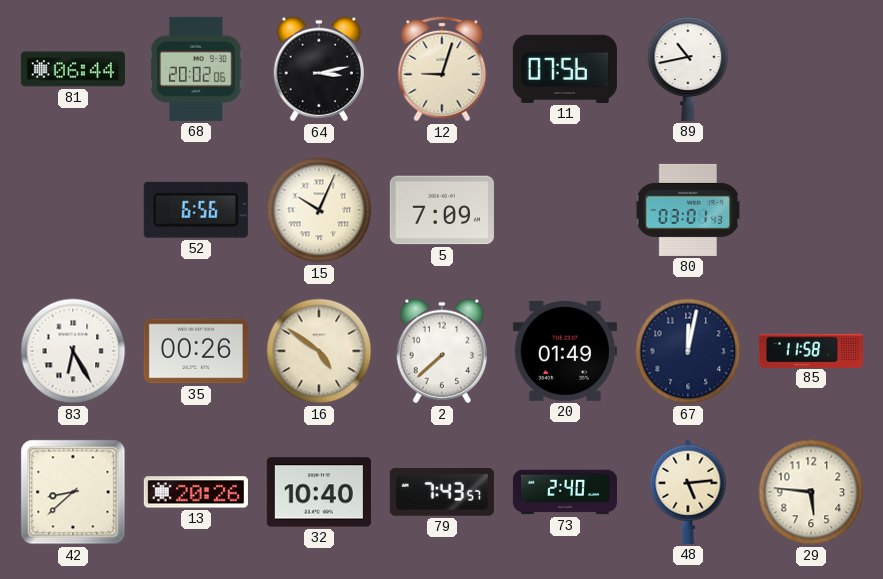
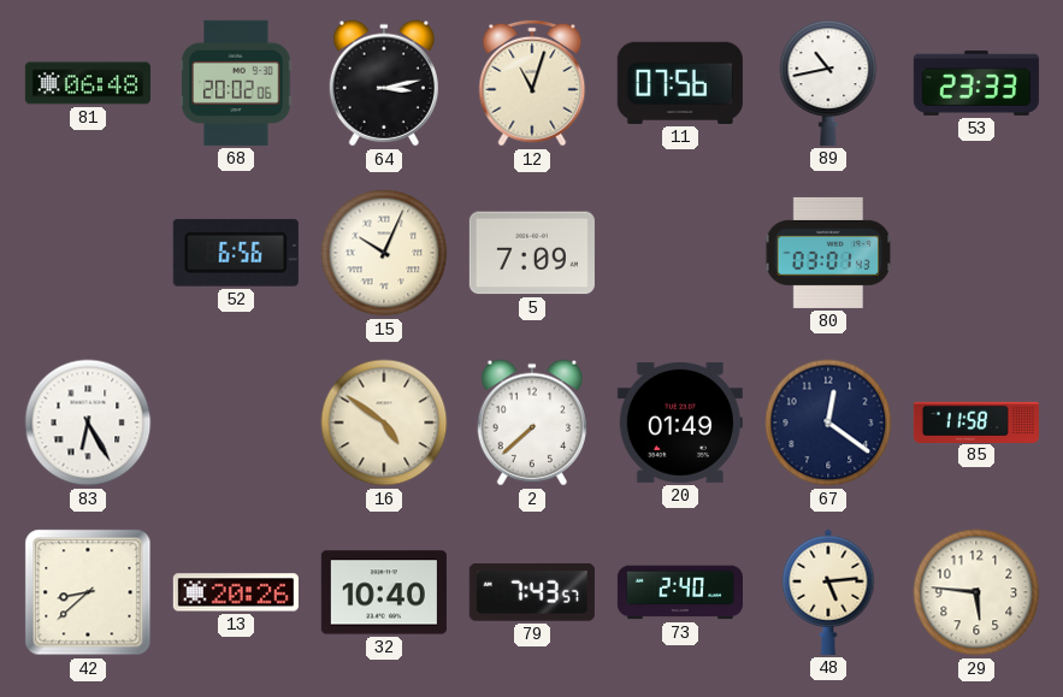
81: 06:44 -> 06:48
12: 9:03 -> 11:03
53: none -> 23:33
35: 00:26 -> none
67: 12:02 -> 12:21
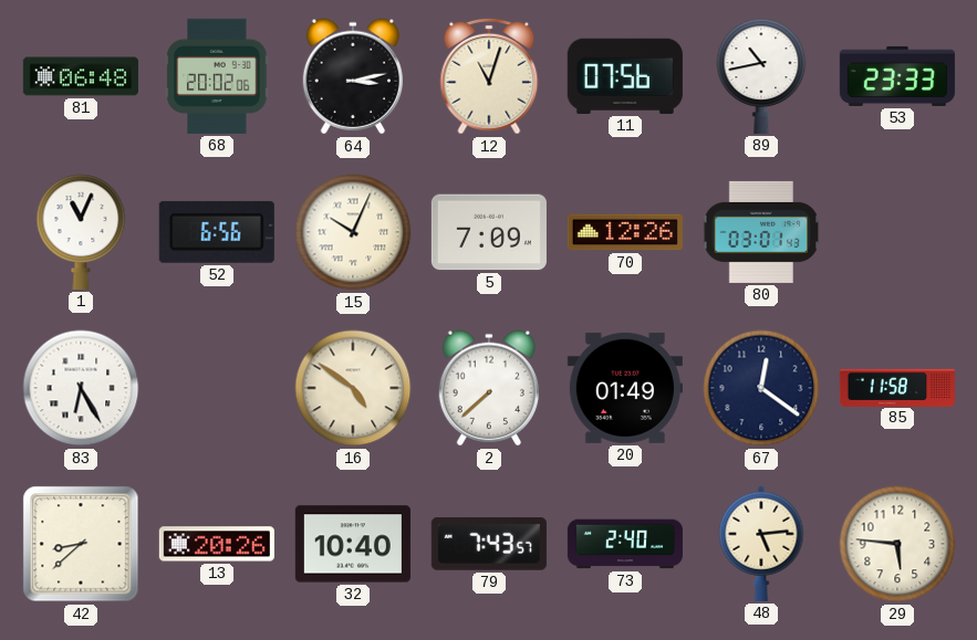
1: none -> 11:04
70: none -> 12:26
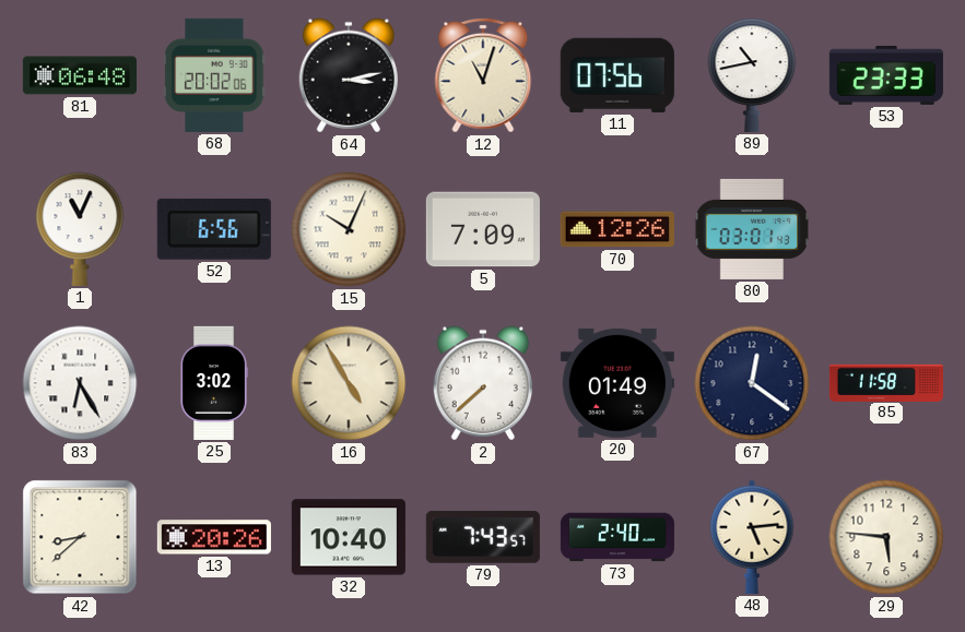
25: none -> 3:02
16: 4:51 -> 4:55
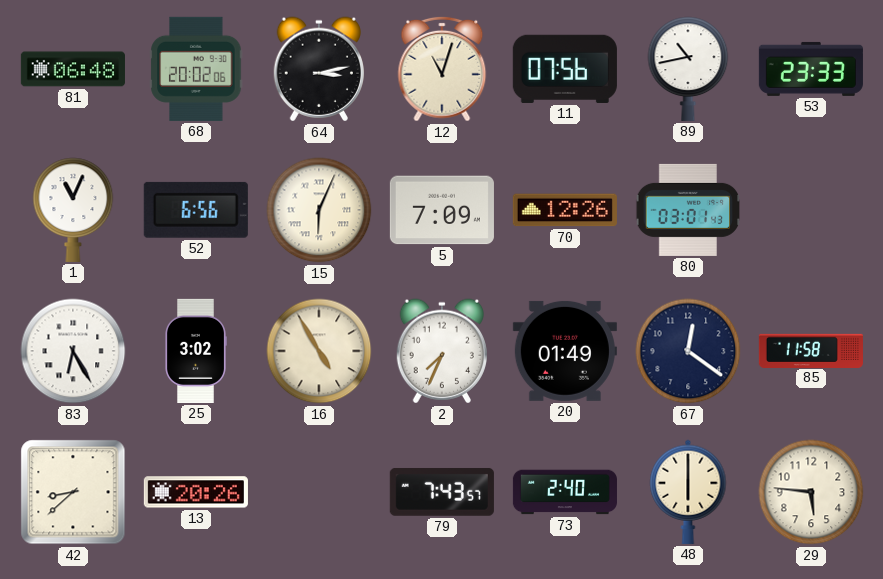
15: 10:04 -> 6:04
2: 7:38 -> 7:34
32: 10:40 -> none
48: 5:14 -> 6:00
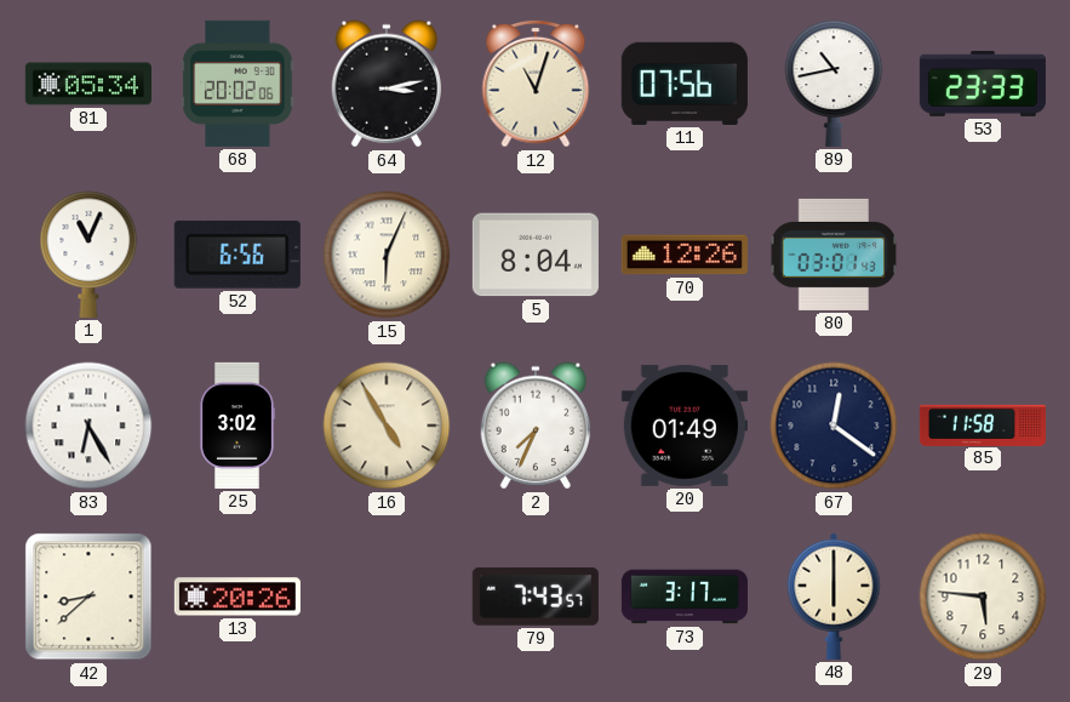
81: 06:48 -> 05:34
5: 7:09 -> 8:04
73: 2:40 -> 3:17
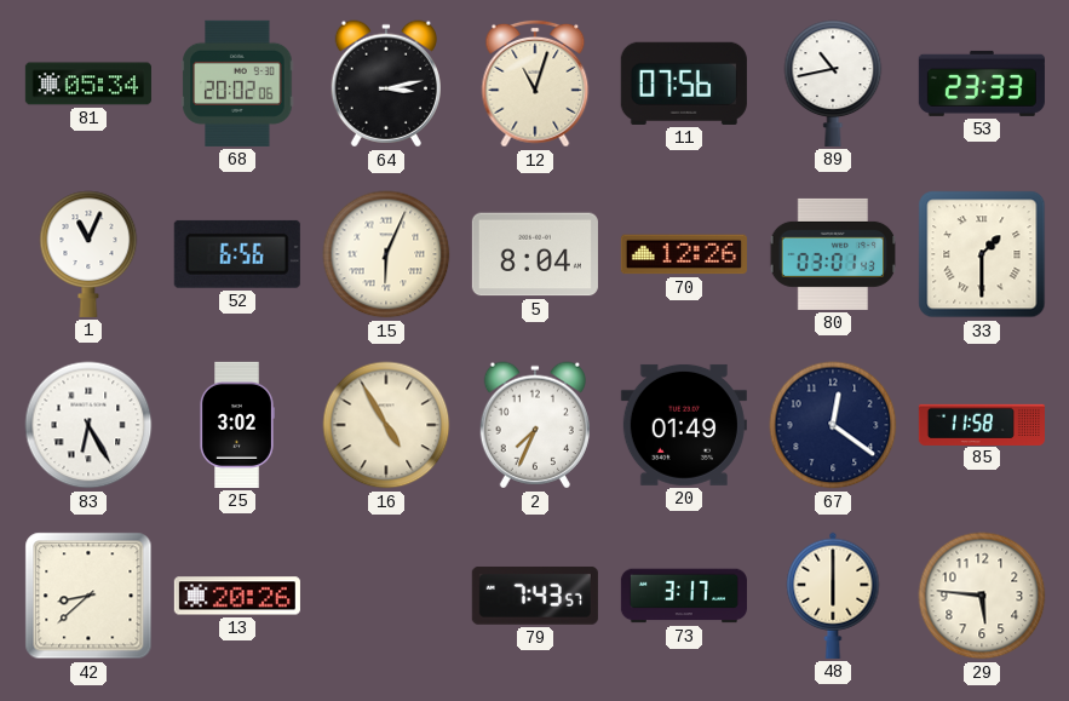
33: none -> 1:30
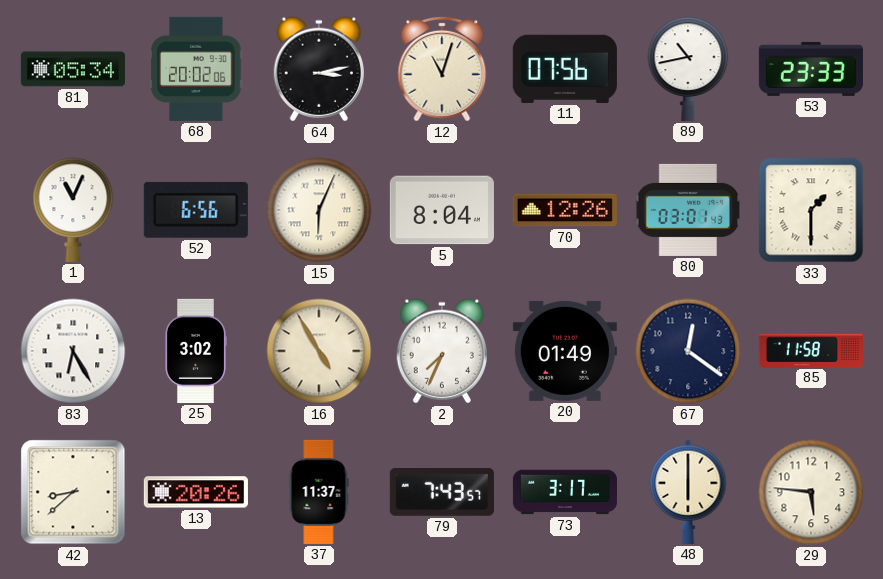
37: none -> 11:37
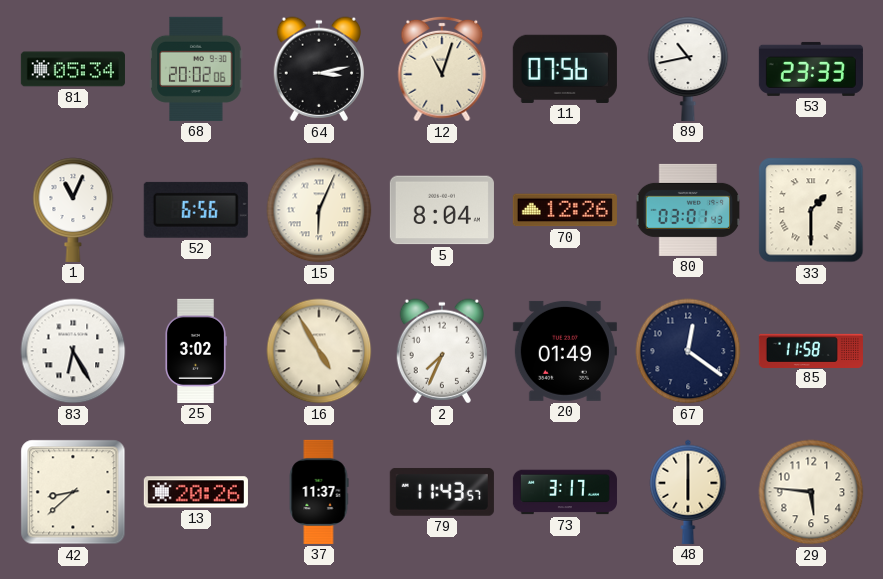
79: 7:43 -> 11:43
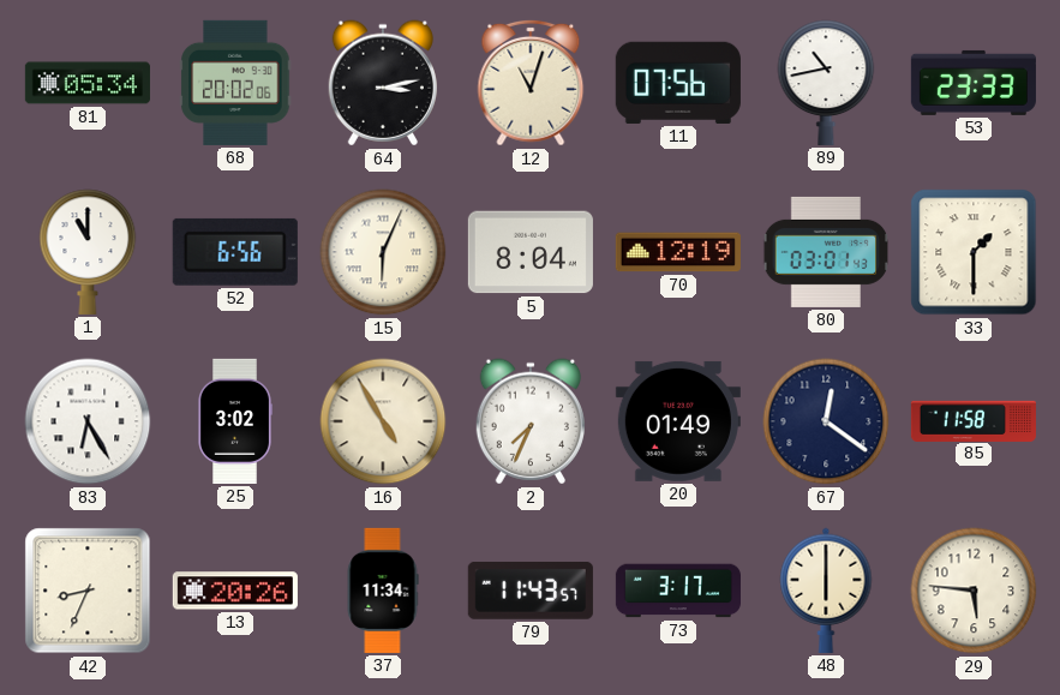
1: 11:04 -> 11:00
70: 12:26 -> 12:19
42: 8:38 -> 8:34
37: 11:37 -> 11:34
